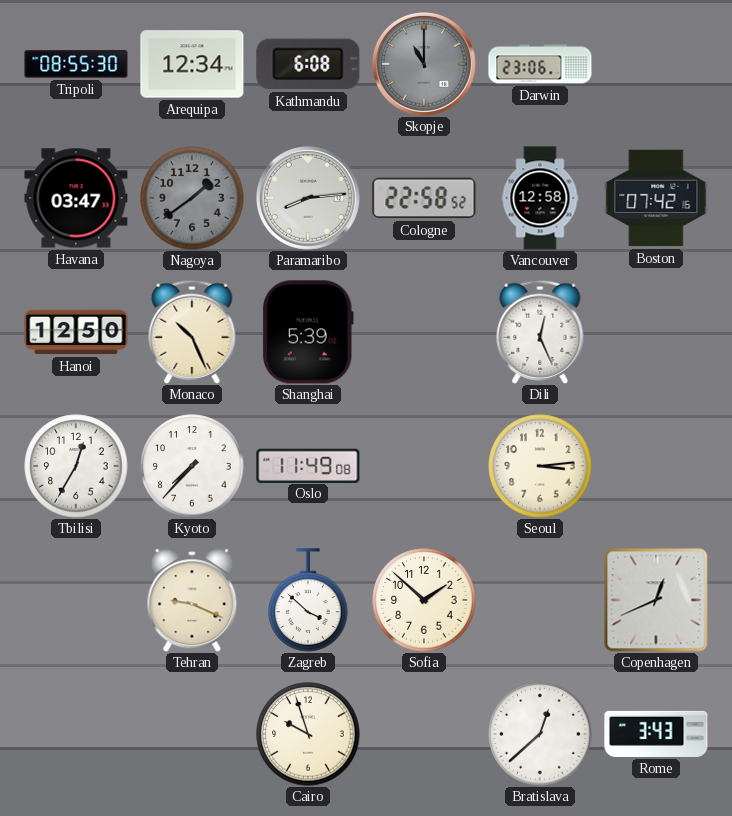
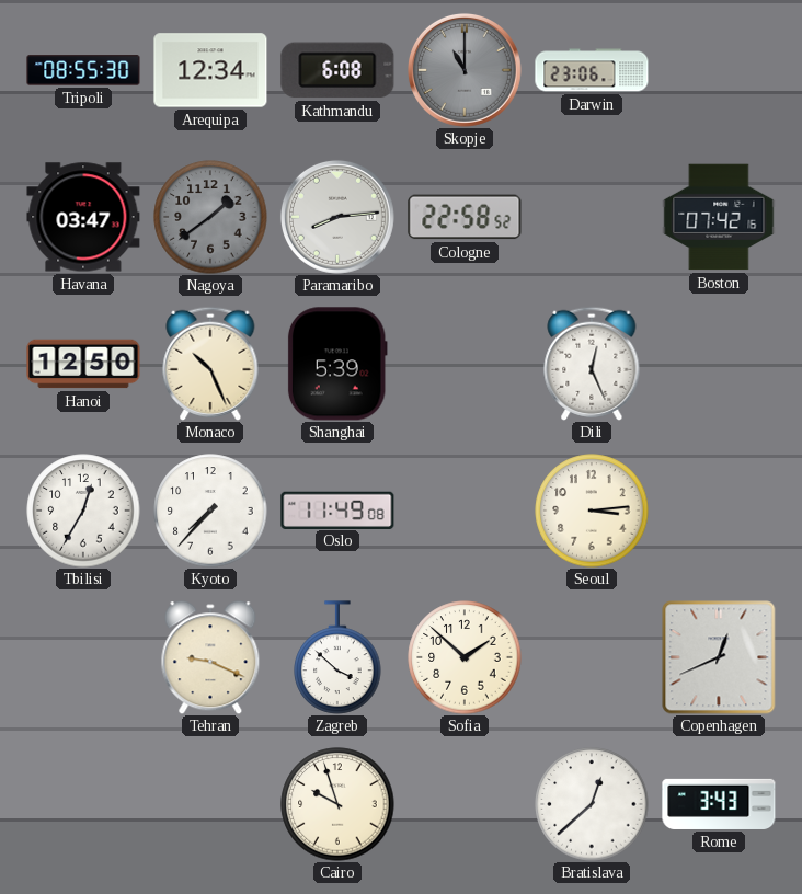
Vancouver: 12:58 -> none
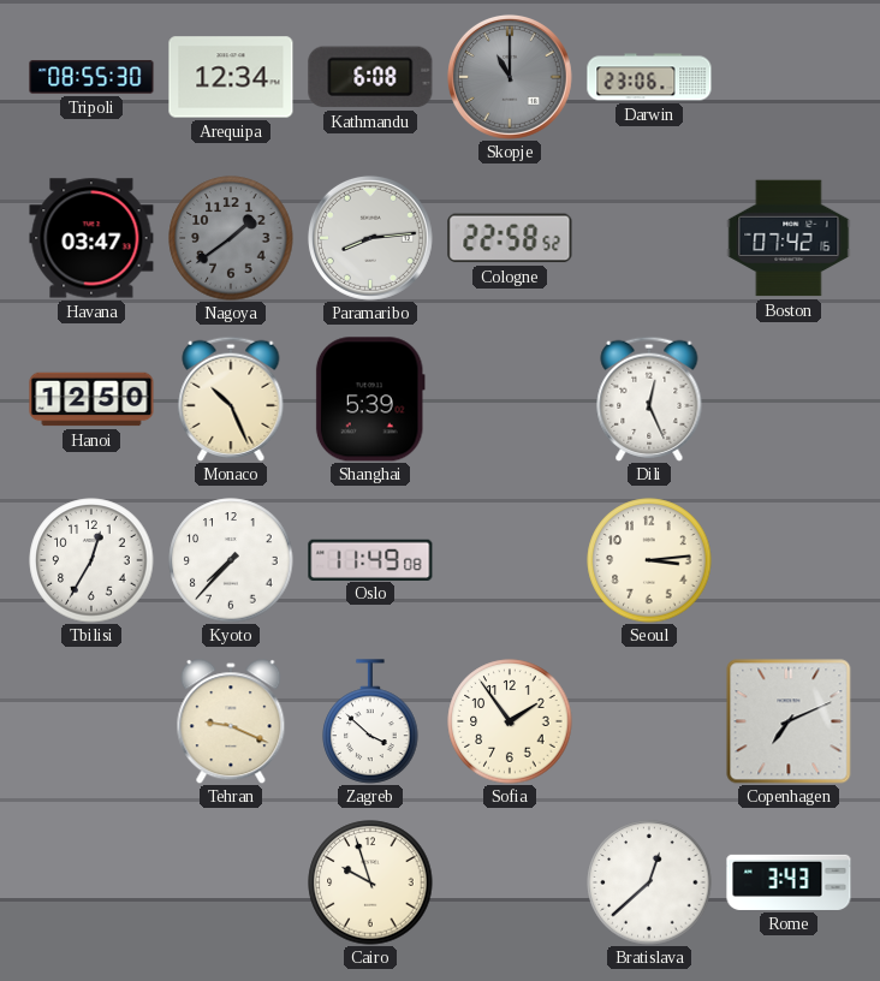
Sofia: 1:52 -> 1:54
Copenhagen: 12:41 -> 7:11
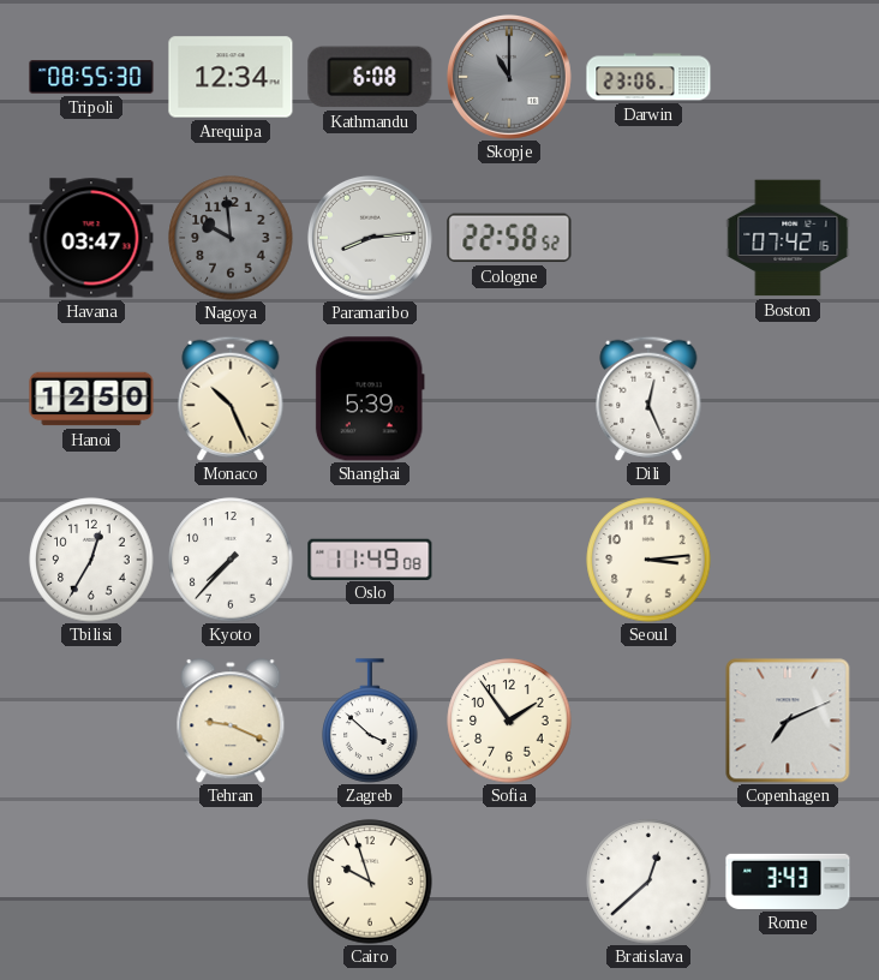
Nagoya: 1:39 -> 9:59
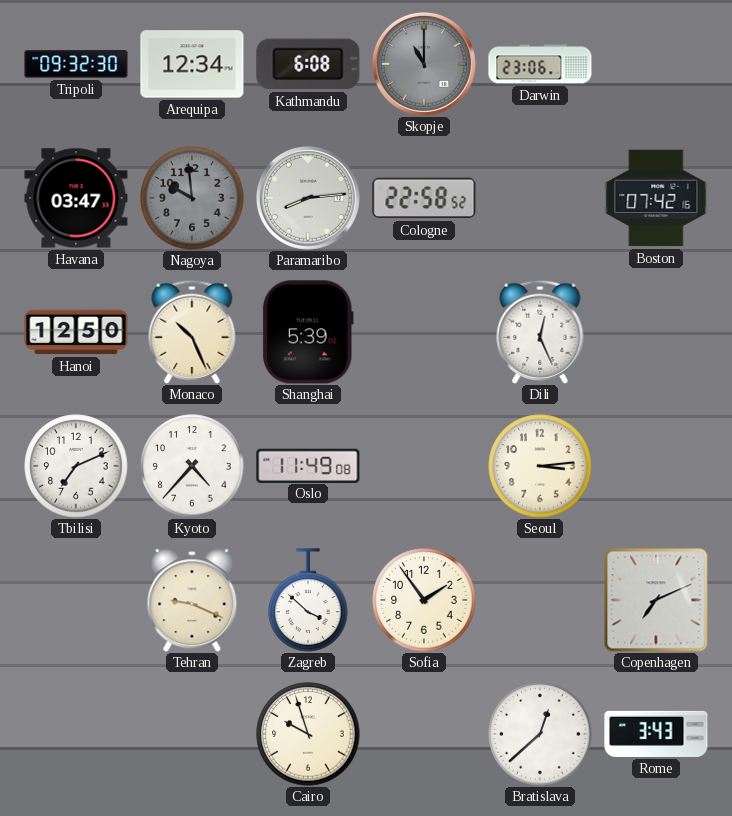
Tripoli: 08:55 -> 09:32
Tbilisi: 12:35 -> 7:11
Kyoto: 7:37 -> 4:37
